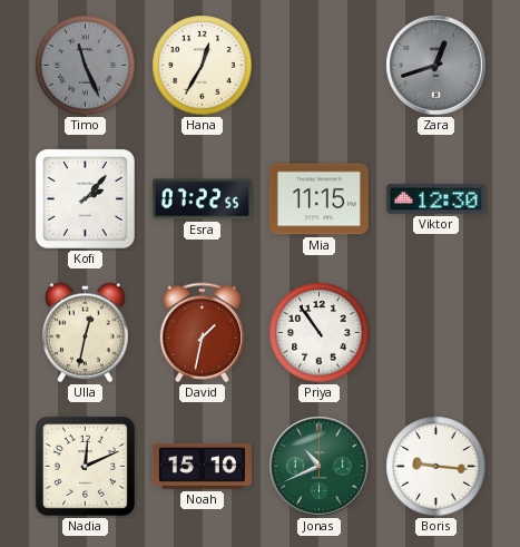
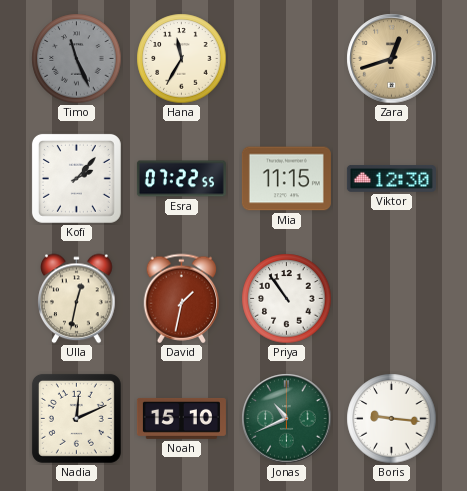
Hana: 12:35 -> 11:35
Zara dial: grey -> champagne
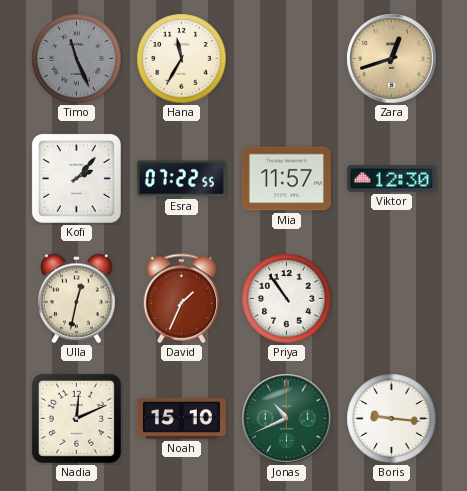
Mia: 11:15 -> 11:57
David: 1:32 -> 1:34
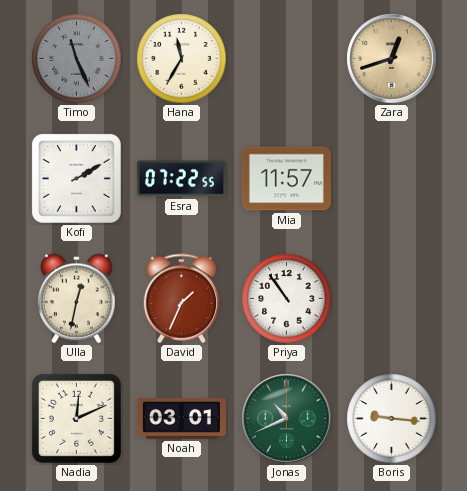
Kofi: 2:07 -> 2:10
Viktor: 12:30 -> none
Noah: 15:10 -> 03:01
